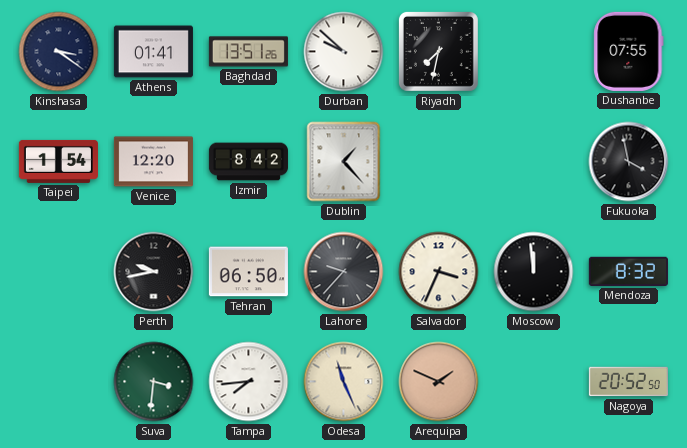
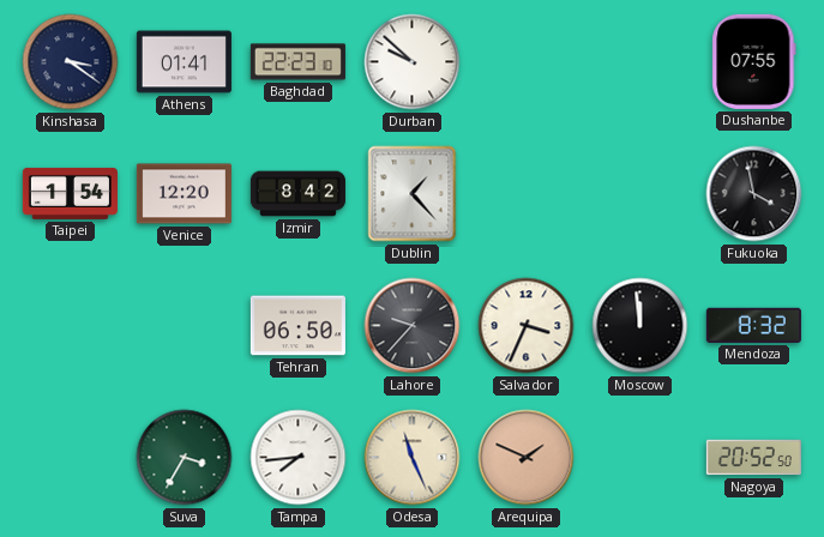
Baghdad: 13:51 -> 22:23
Riyadh: 7:32 -> none
Perth: 9:43 -> none
Suva: 3:31 -> 3:35
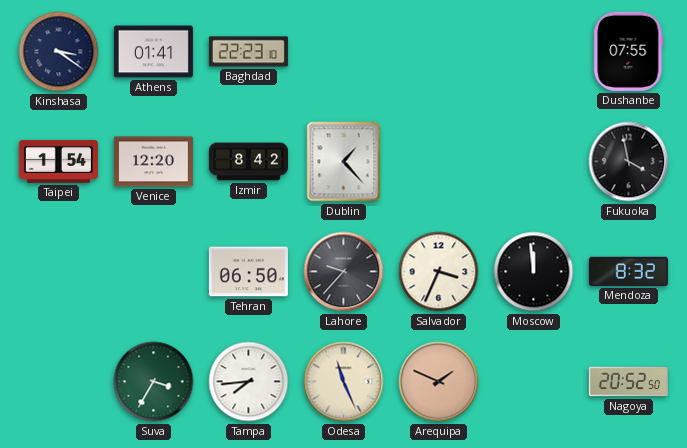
Durban: 9:52 -> none
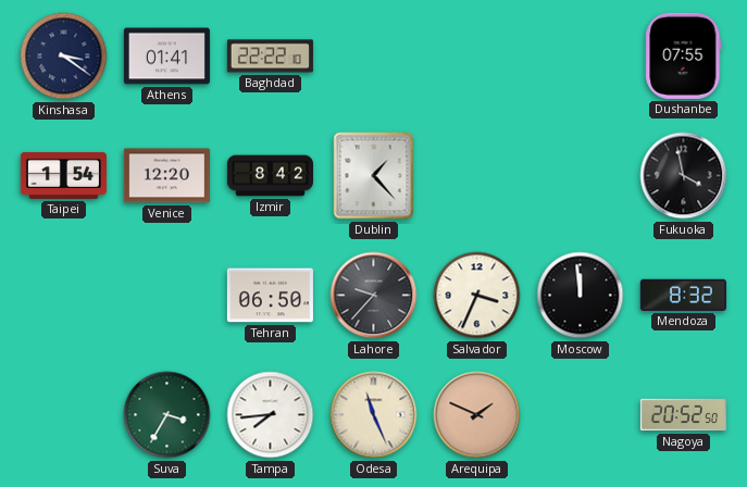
Baghdad: 22:23 -> 22:22
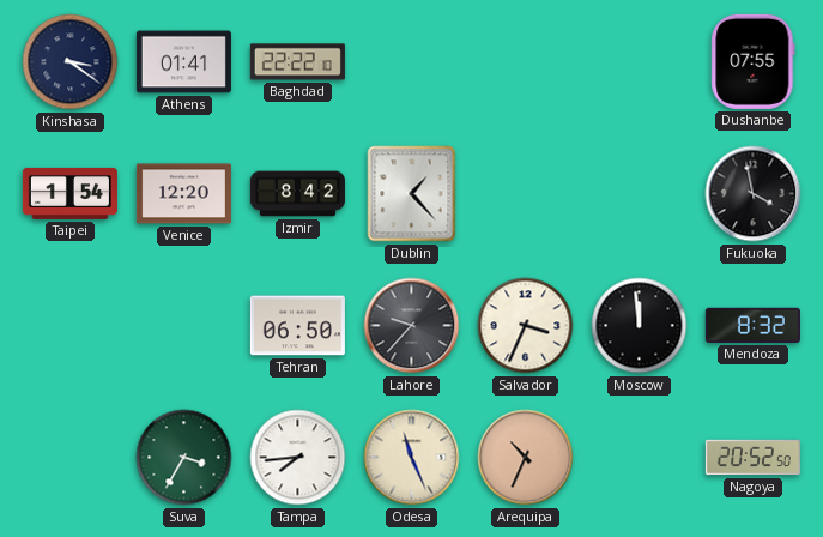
Arequipa: 1:49 -> 10:34
